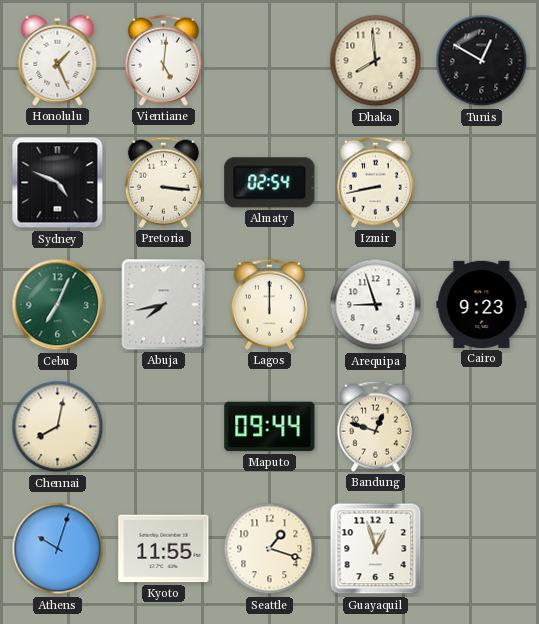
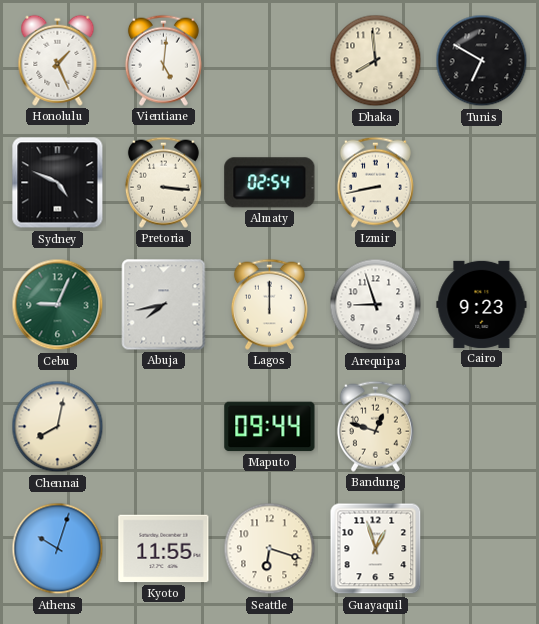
Tunis: 12:50 -> 6:50
Cebu: 7:04 -> 9:04
Seattle: 1:18 -> 6:18
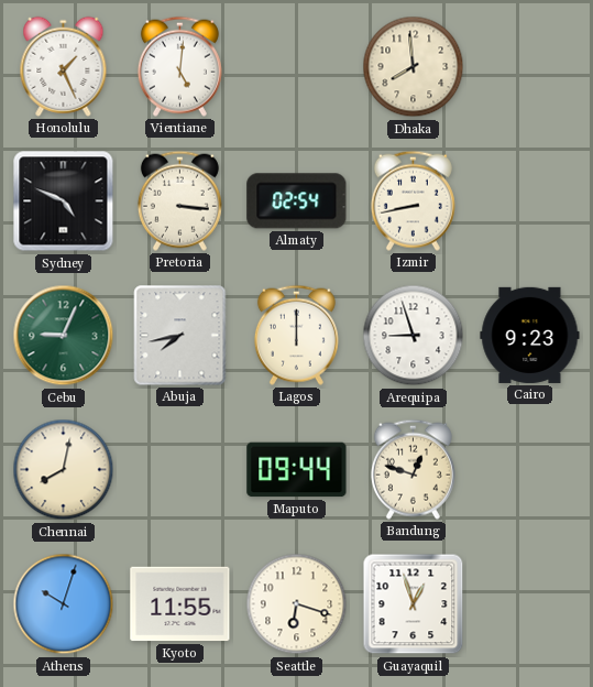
Tunis: 6:50 -> none
